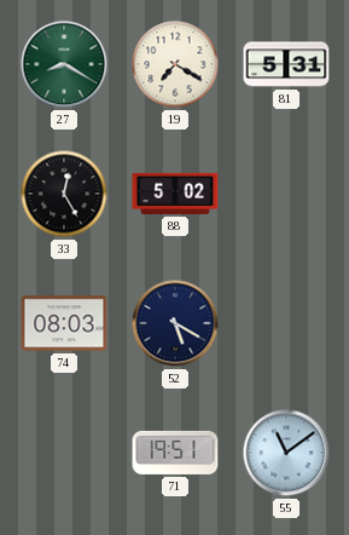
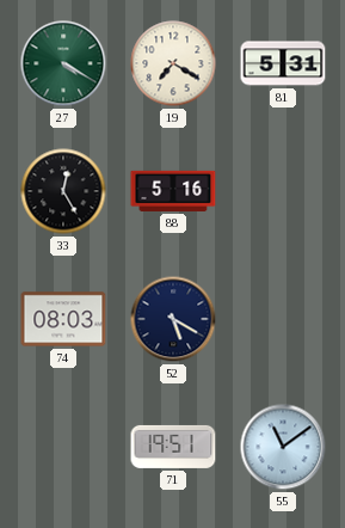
27: 8:20 -> 4:20
88: 5:02 -> 5:16
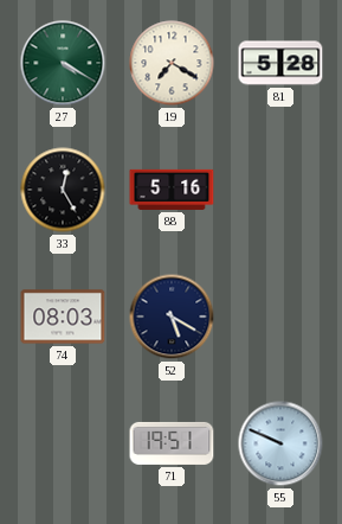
81: 5:31 -> 5:28
55: 11:09 -> 9:49
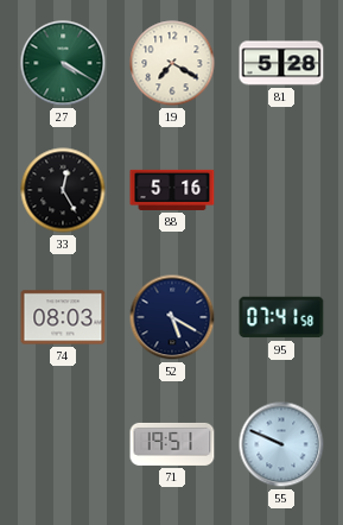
95: none -> 07:41
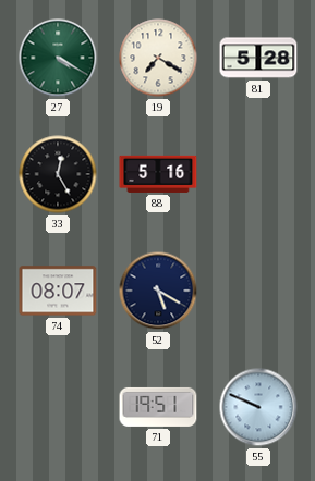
74: 08:03 -> 08:07
95: 07:41 -> none
